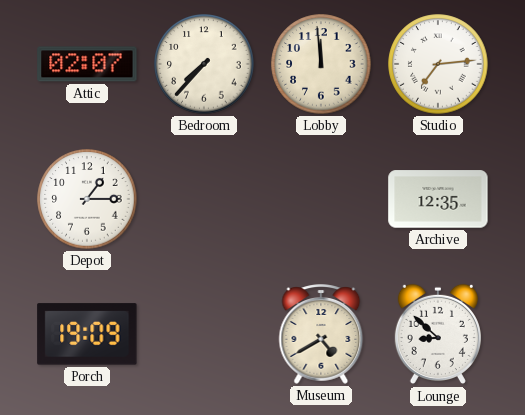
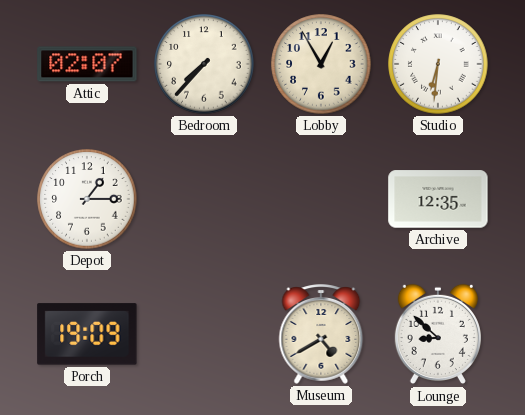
Lobby: 11:59 -> 12:55
Studio: 7:14 -> 6:31
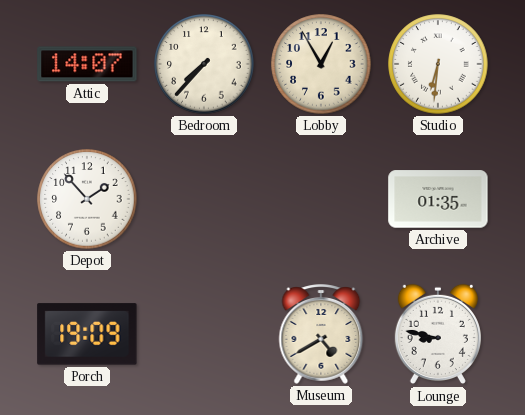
Attic: 02:07 -> 14:07
Depot: 1:15 -> 1:53
Archive: 12:35 -> 01:35
Lounge: 8:52 -> 8:47
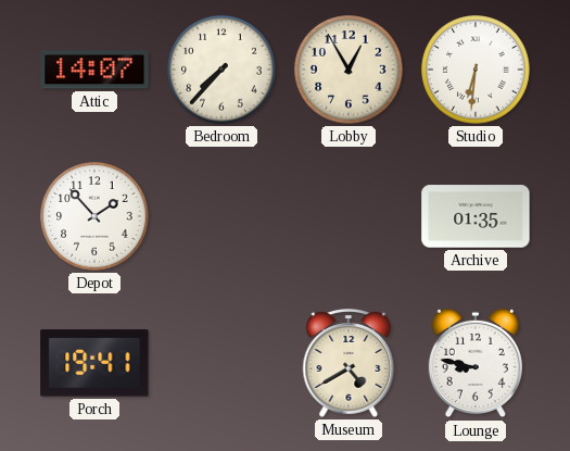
Porch: 19:09 -> 19:41
